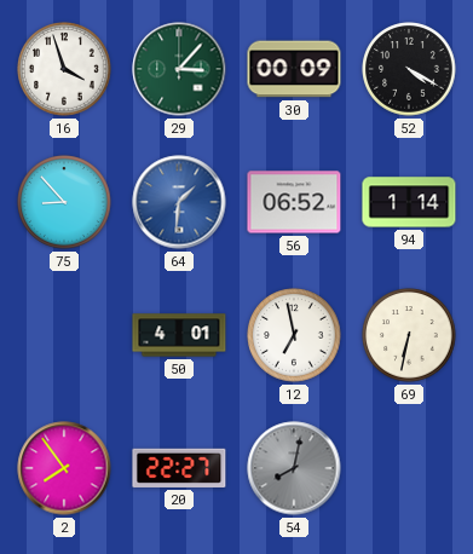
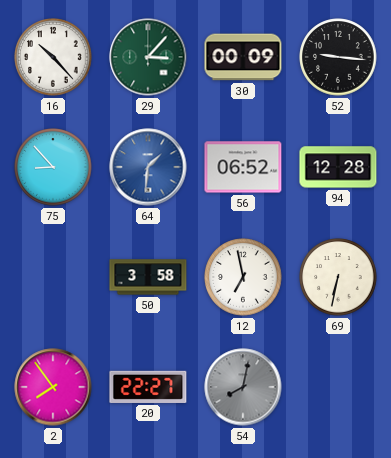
16: 3:57 -> 10:23
52: 4:20 -> 9:16
94: 1:14 -> 12:28
50: 4:01 -> 3:58
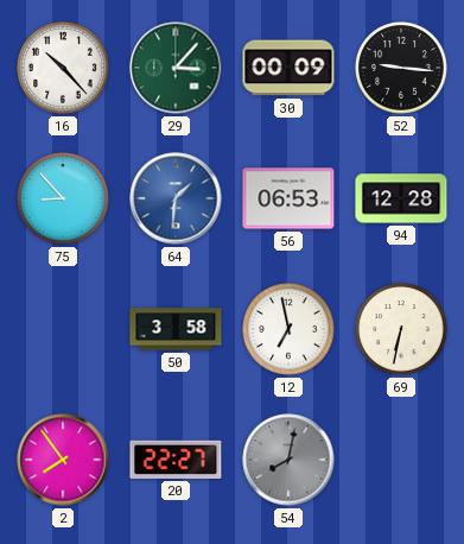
56: 06:52 -> 06:53
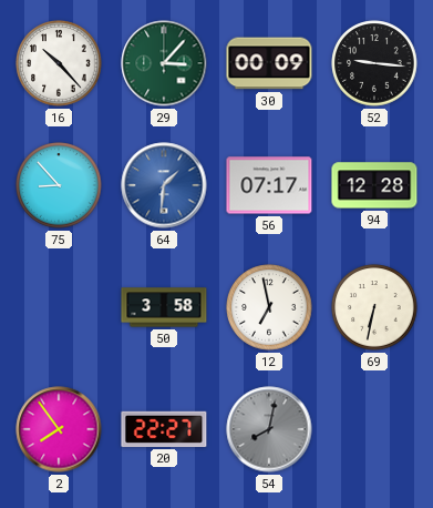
56: 06:53 -> 07:17
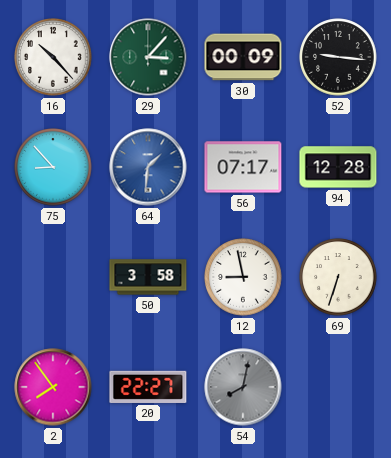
12: 6:58 -> 8:58
69: 6:32 -> 6:33
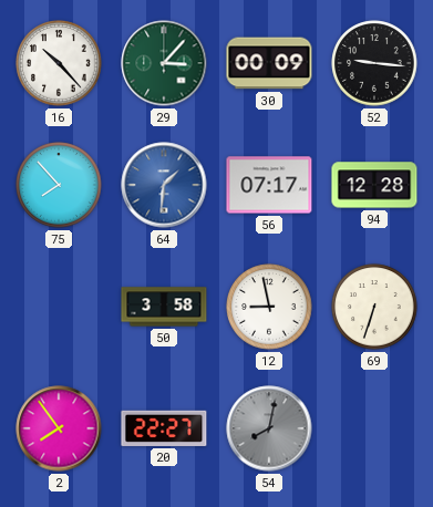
75: 8:53 -> 7:53
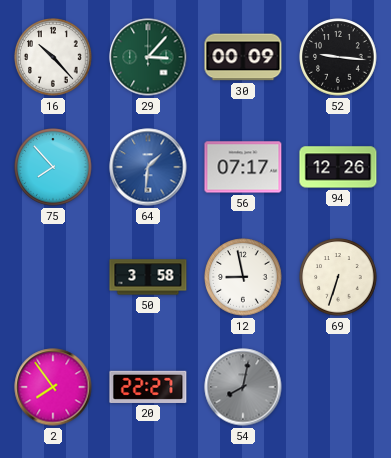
94: 12:28 -> 12:26
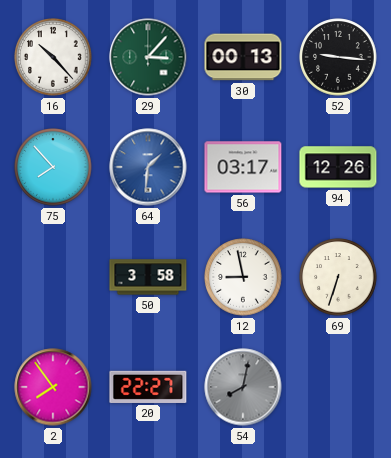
30: 00:09 -> 00:13
56: 07:17 -> 03:17
